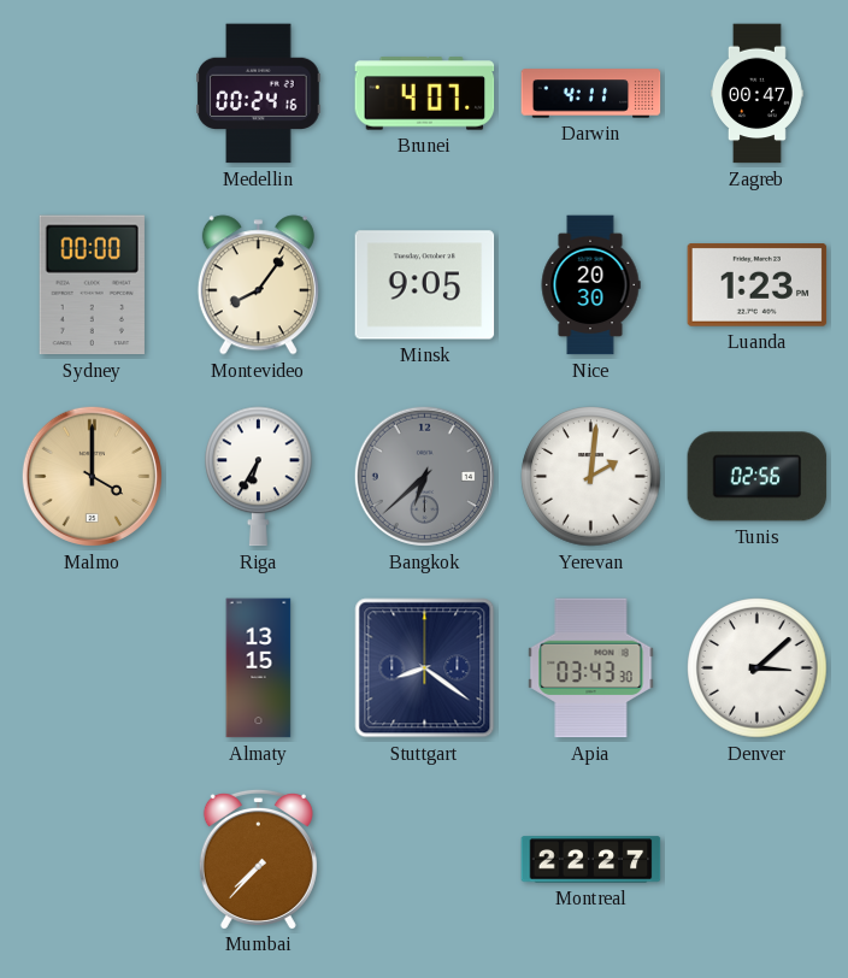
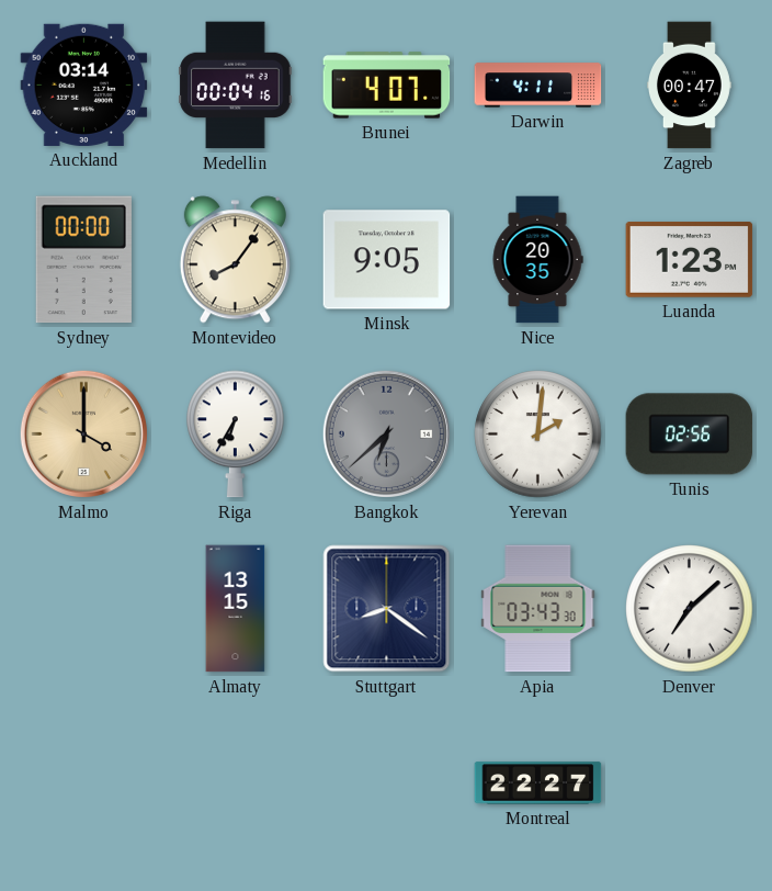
Auckland: none -> 03:14
Medellin: 00:24 -> 00:04
Nice: 20:30 -> 20:35
Denver: 3:08 -> 7:08
Mumbai: 7:37 -> none
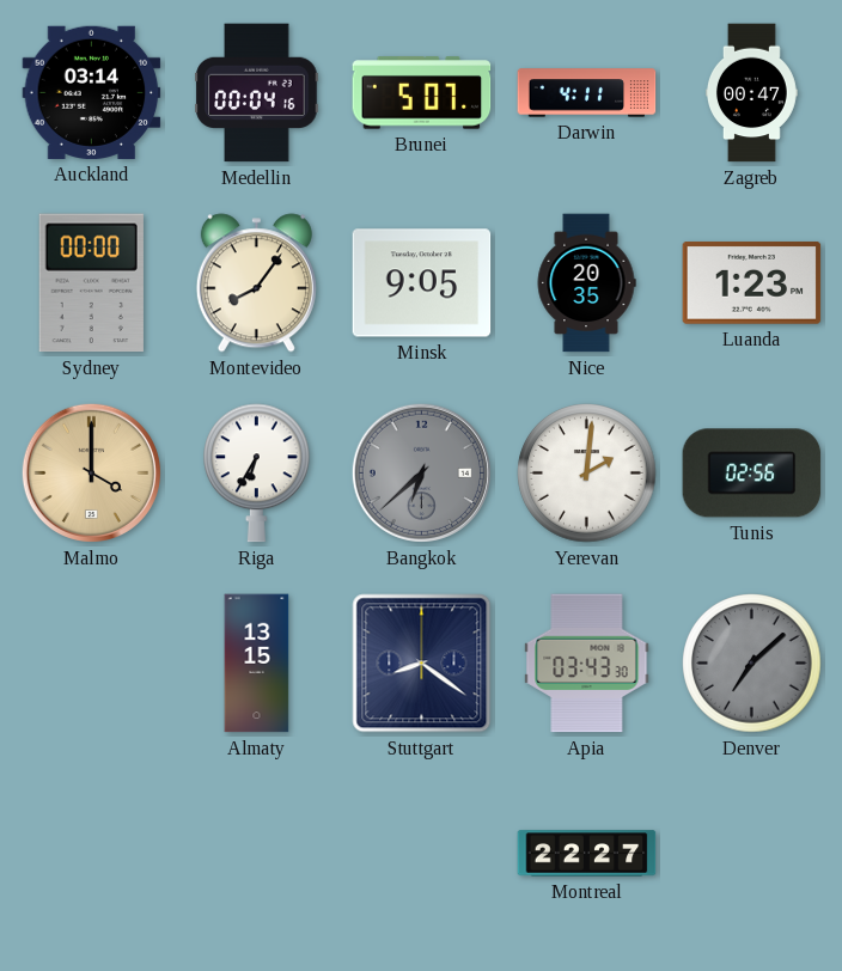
Brunei: 4:07 -> 5:07
Denver dial: white -> grey
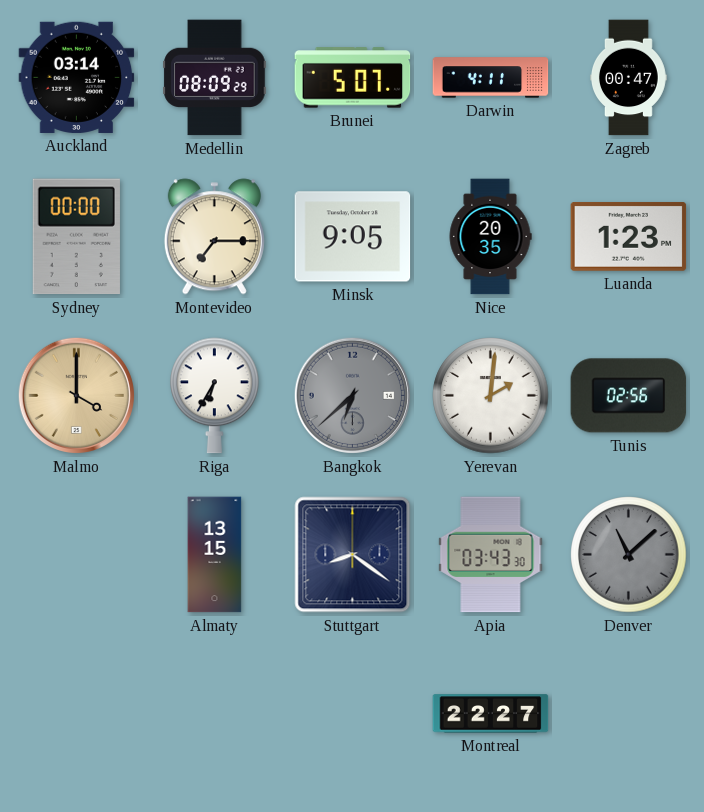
Medellin: 00:04 -> 08:09
Montevideo: 8:06 -> 7:15
Denver: 7:08 -> 11:08
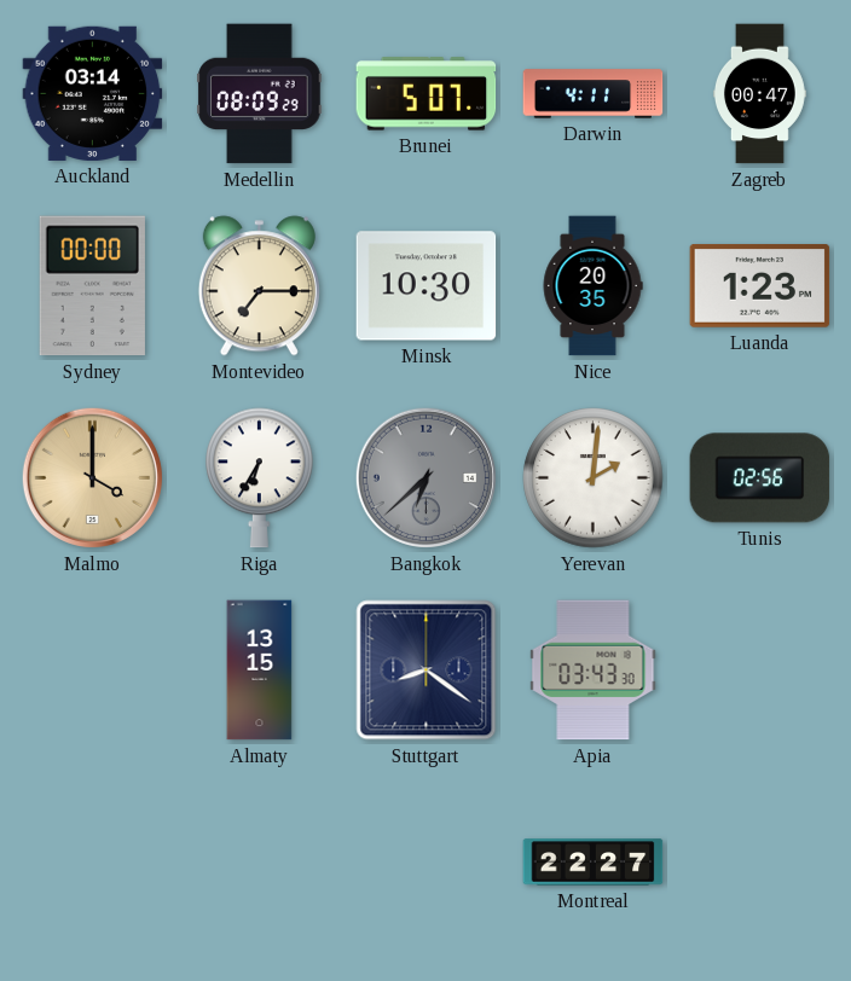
Minsk: 9:05 -> 10:30
Denver: 11:08 -> none
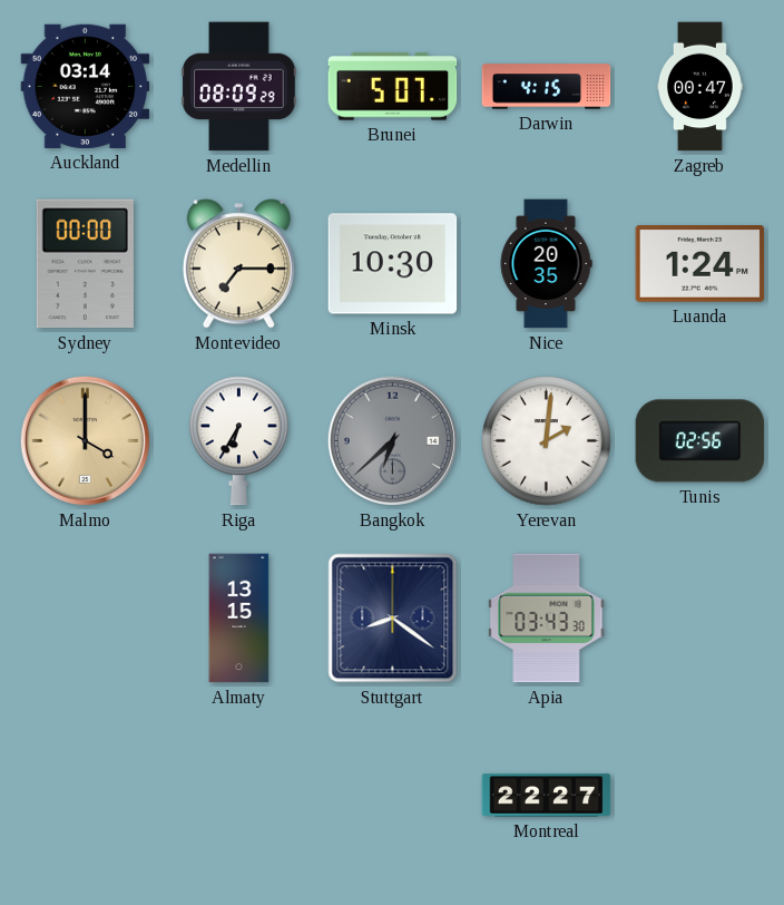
Darwin: 4:11 -> 4:15
Luanda: 1:23 -> 1:24
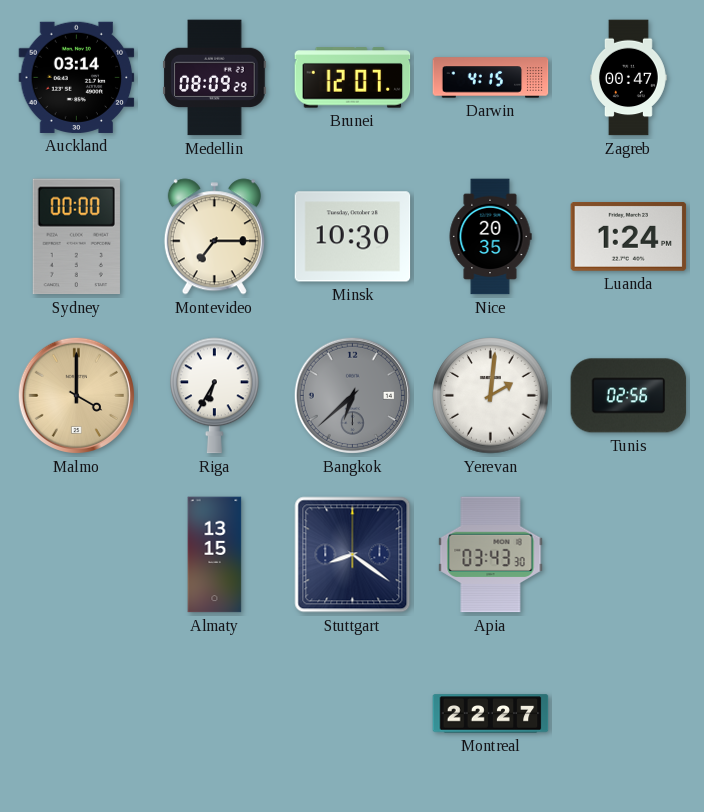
Brunei: 5:07 -> 12:07
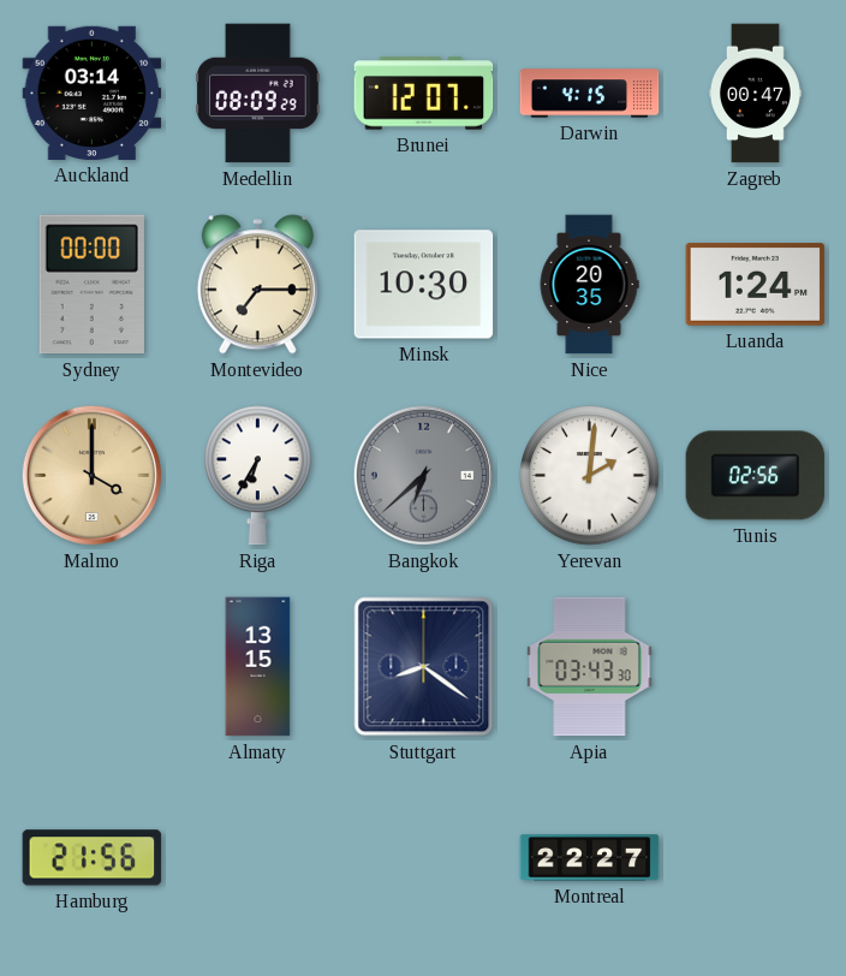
Hamburg: none -> 21:56
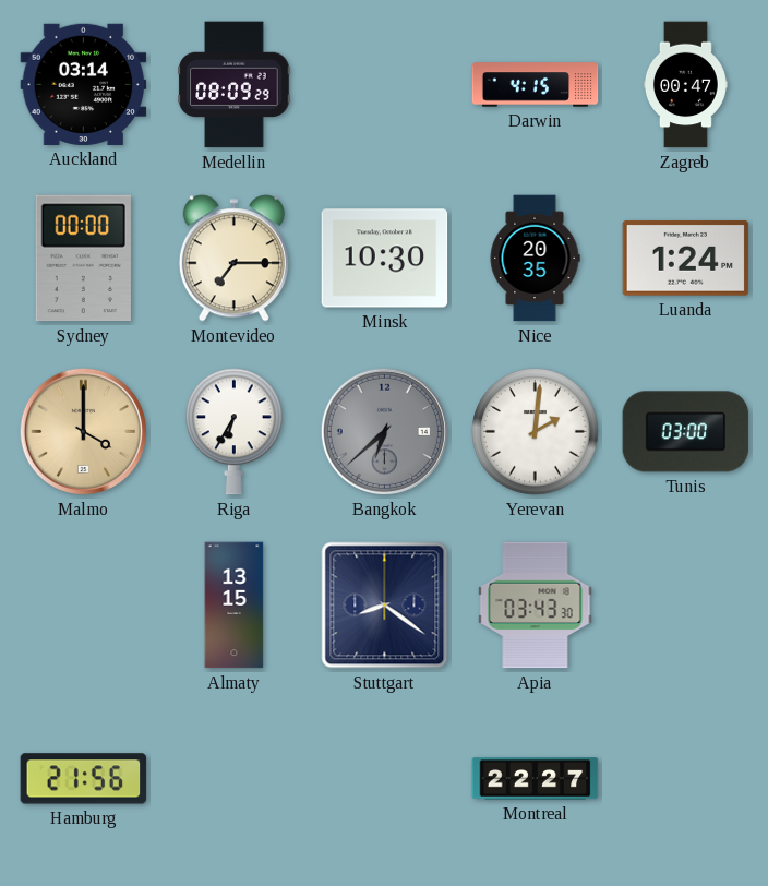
Brunei: 12:07 -> none
Tunis: 02:56 -> 03:00
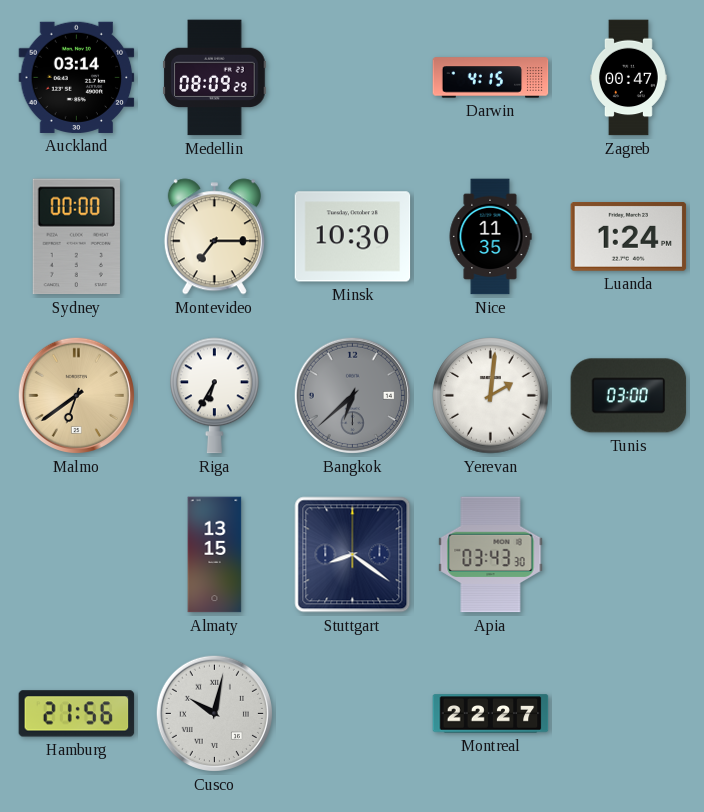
Nice: 20:35 -> 11:35
Malmo: 4:00 -> 6:39
Cusco: none -> 10:02
